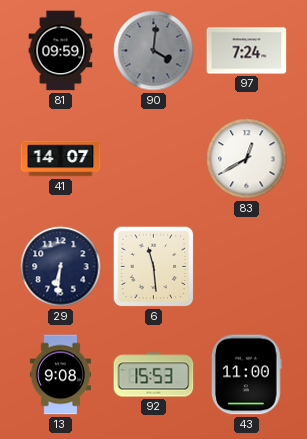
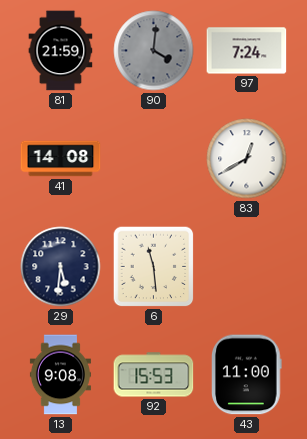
81: 09:59 -> 21:59
41: 14:07 -> 14:08
29: 6:31 -> 5:31
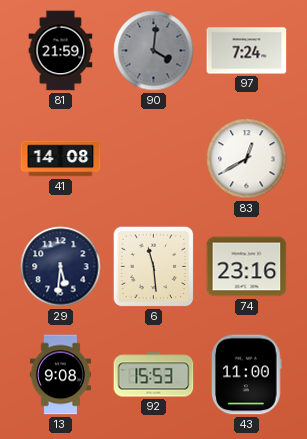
74: none -> 23:16
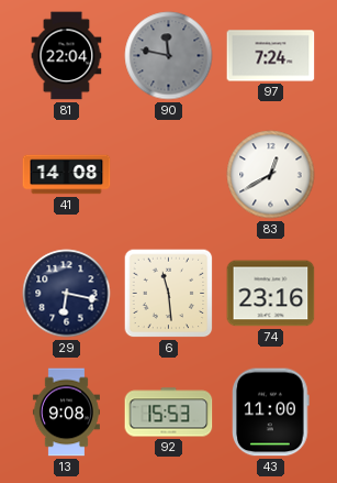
81: 21:59 -> 22:04
90: 4:01 -> 11:47
29: 5:31 -> 6:17
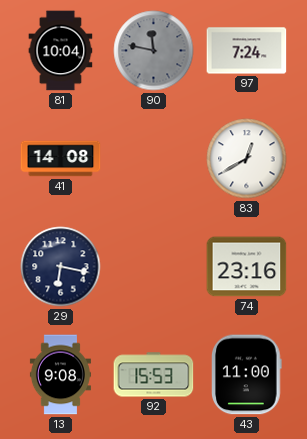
81: 22:04 -> 10:04
6: 11:29 -> none
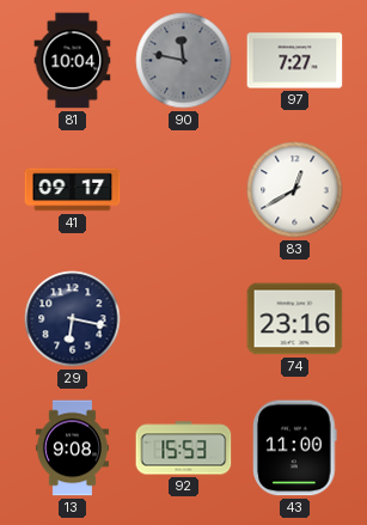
97: 7:24 -> 7:27
41: 14:08 -> 09:17
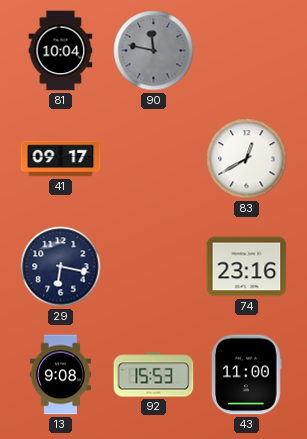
97: 7:27 -> none
